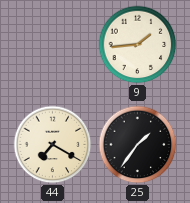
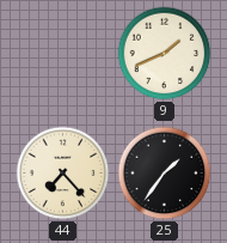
9: 1:44 -> 1:41
44: 7:20 -> 7:23
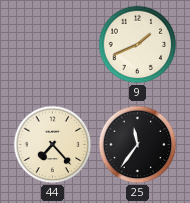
25: 1:36 -> 11:36
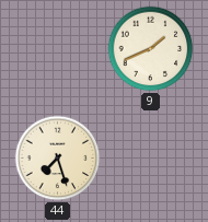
44: 7:23 -> 7:27
25: 11:36 -> none
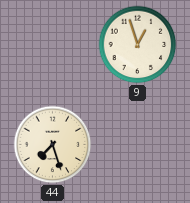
9: 1:41 -> 12:57
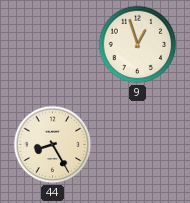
44: 7:27 -> 8:25
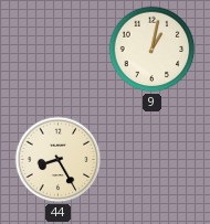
9: 12:57 -> 1:02
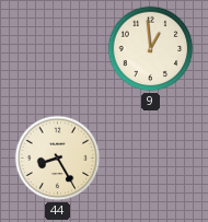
9: 1:02 -> 12:59
